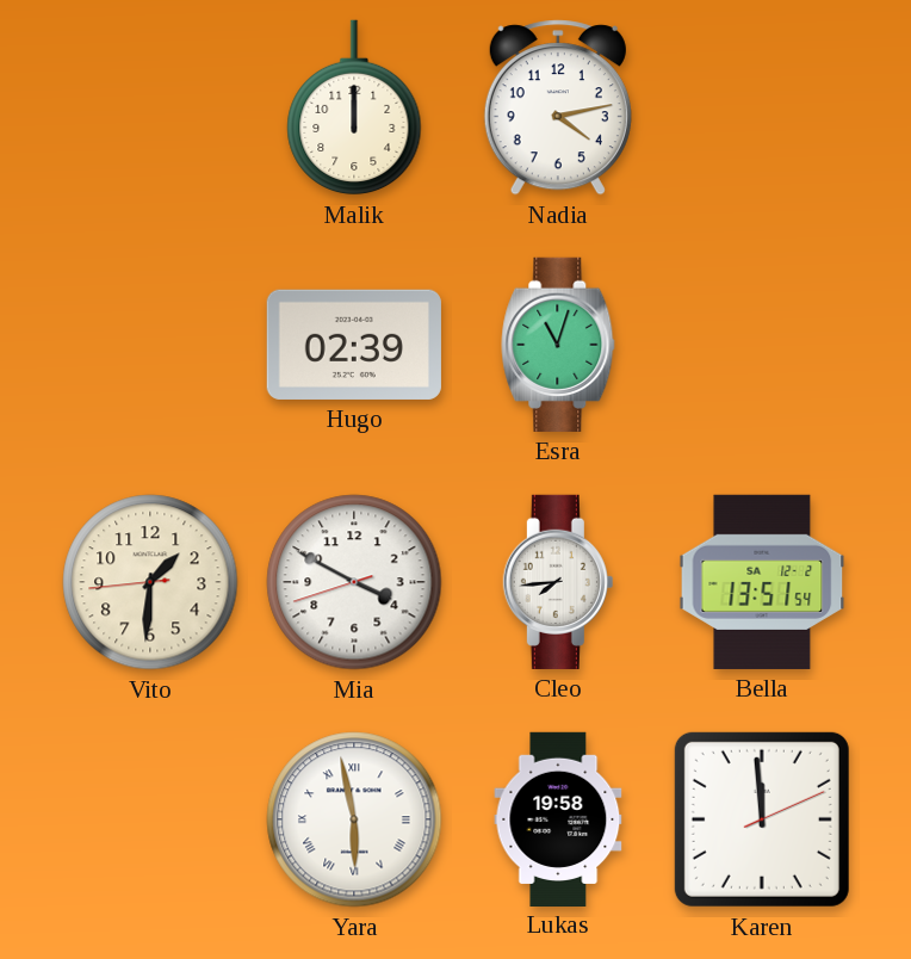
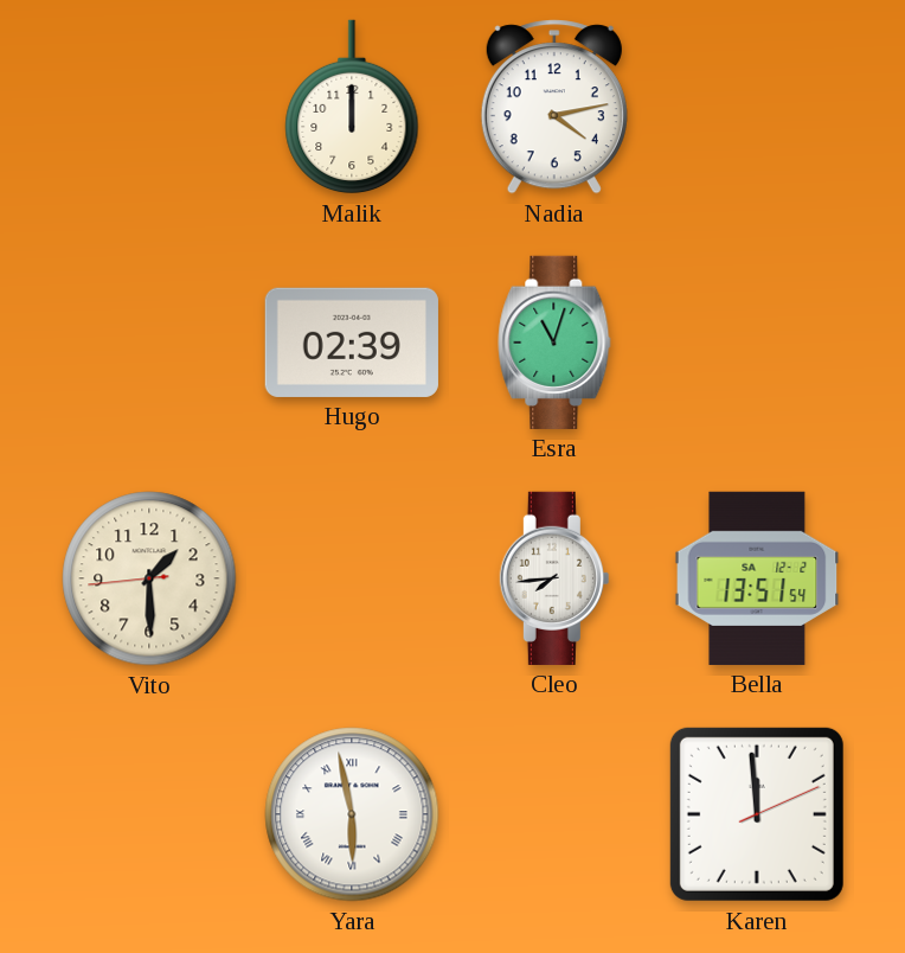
Vito: 1:30 -> 1:29
Mia: 3:49 -> none
Lukas: 19:58 -> none
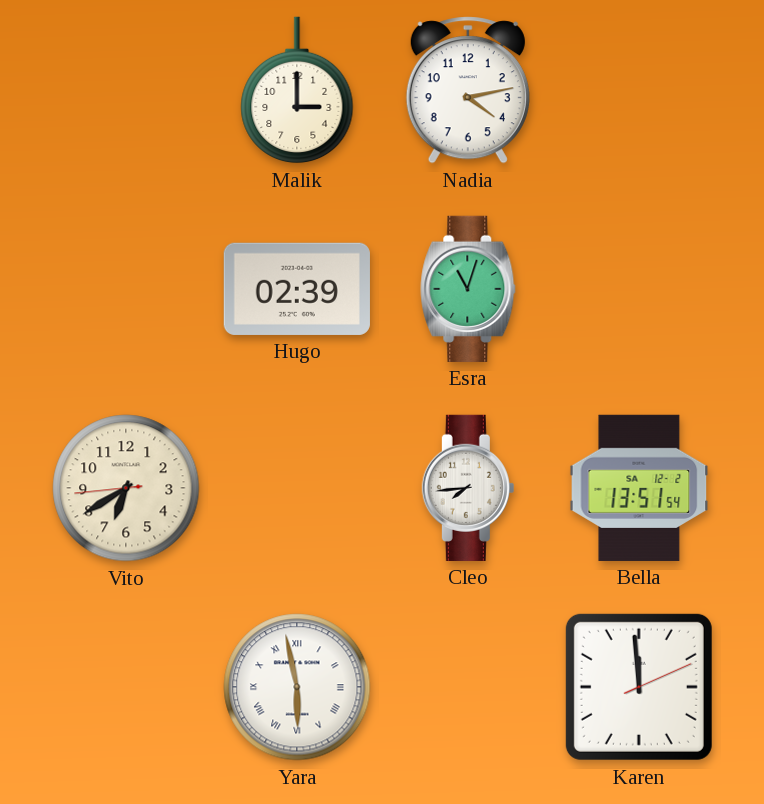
Malik: 12:00 -> 3:00
Vito: 1:29 -> 6:39
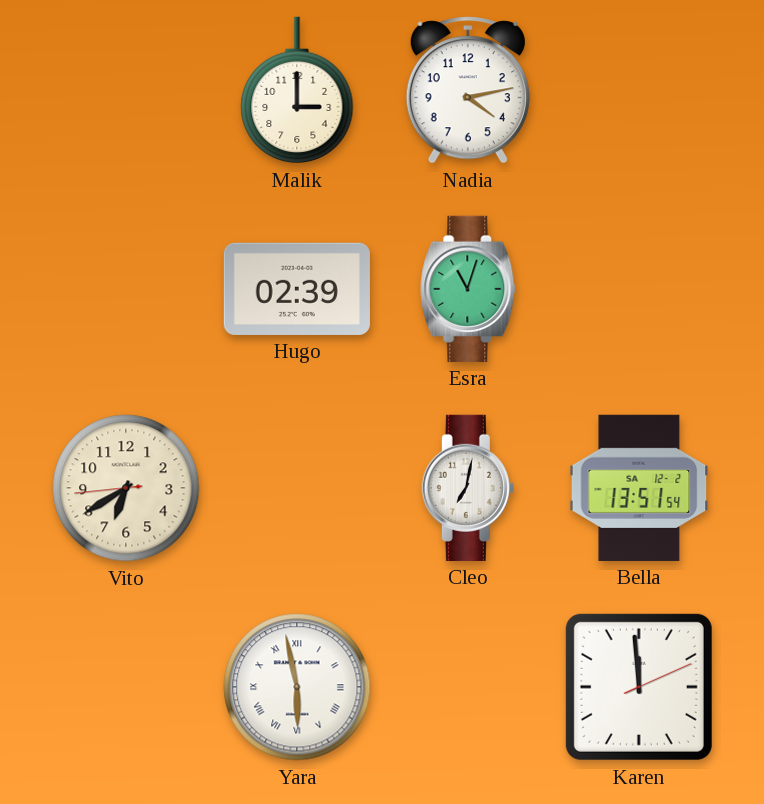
Cleo: 7:44 -> 7:02
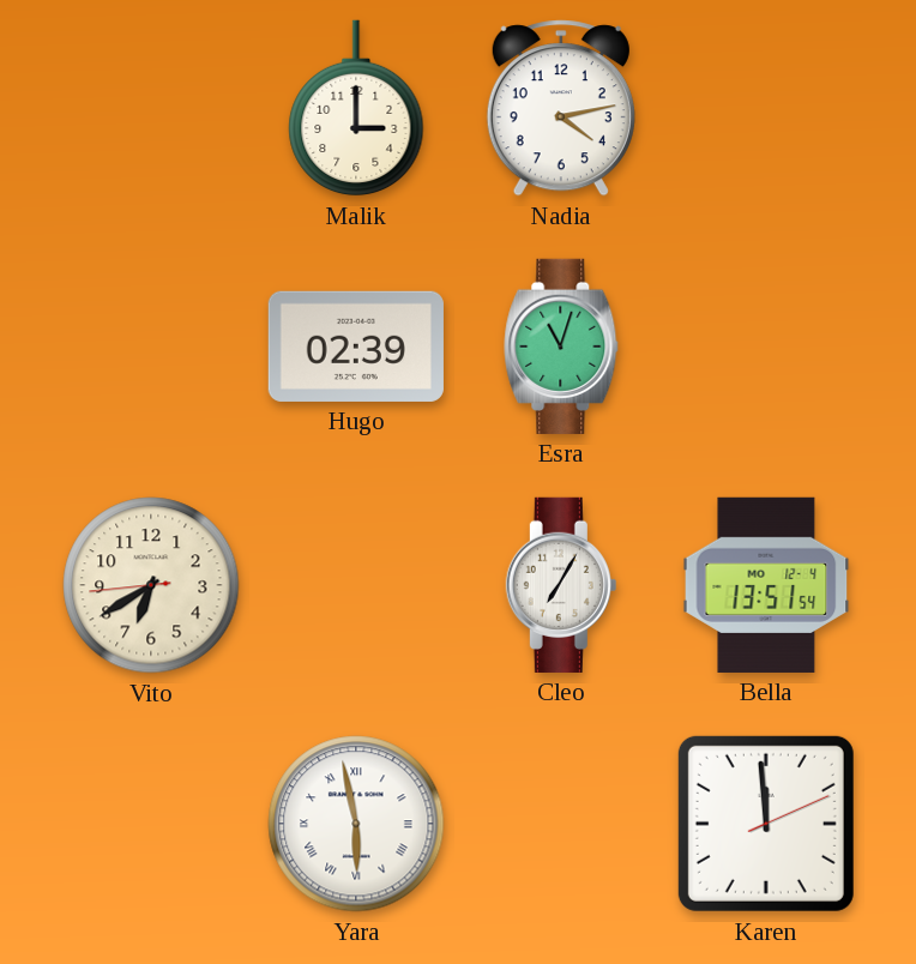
Cleo: 7:02 -> 7:05
Bella date: SA 12-2 -> MO 12-4
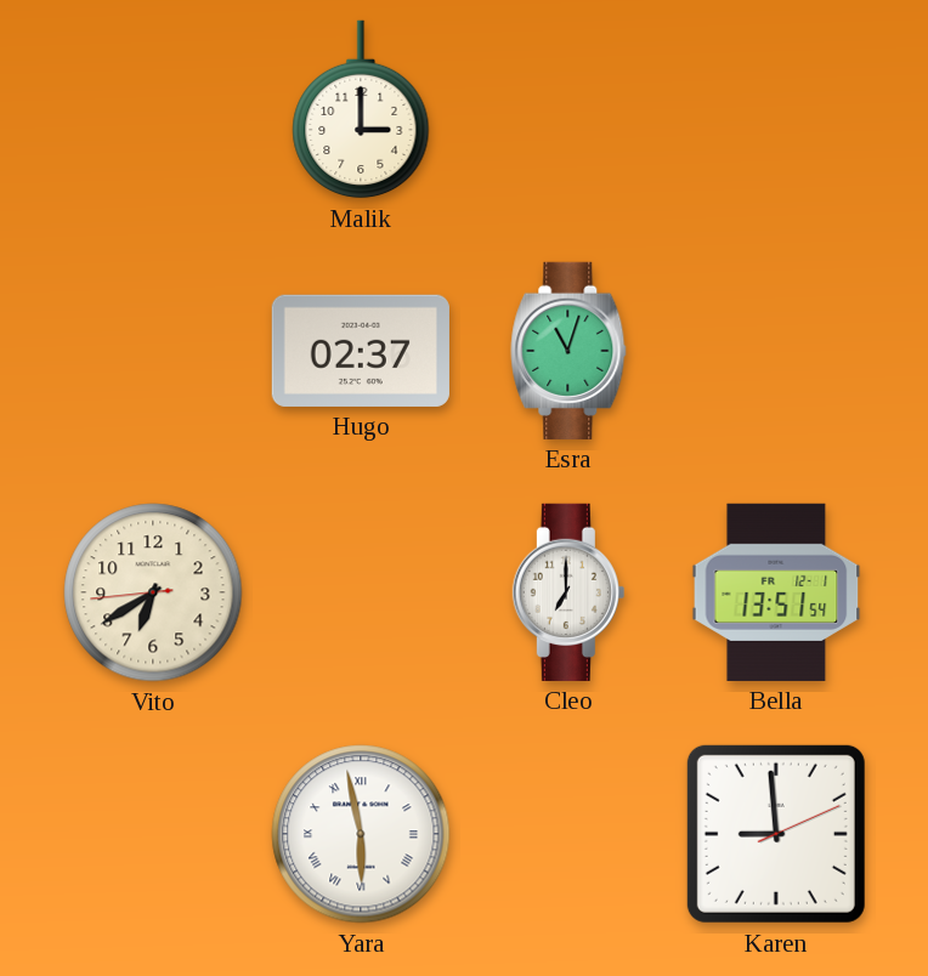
Nadia: 4:13 -> none
Hugo: 02:39 -> 02:37
Cleo: 7:05 -> 7:00
Bella date: MO 12-4 -> FR 12-1
Karen: 11:59 -> 8:59
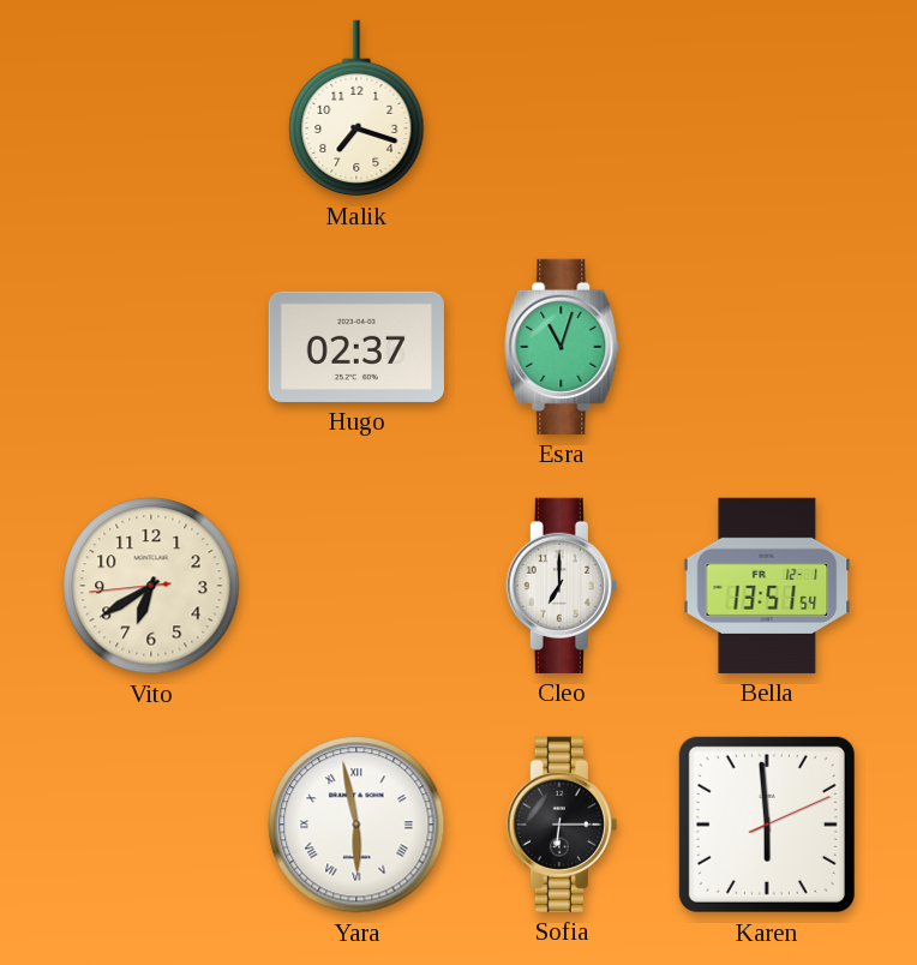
Malik: 3:00 -> 7:18
Sofia: none -> 6:15
Karen: 8:59 -> 5:59
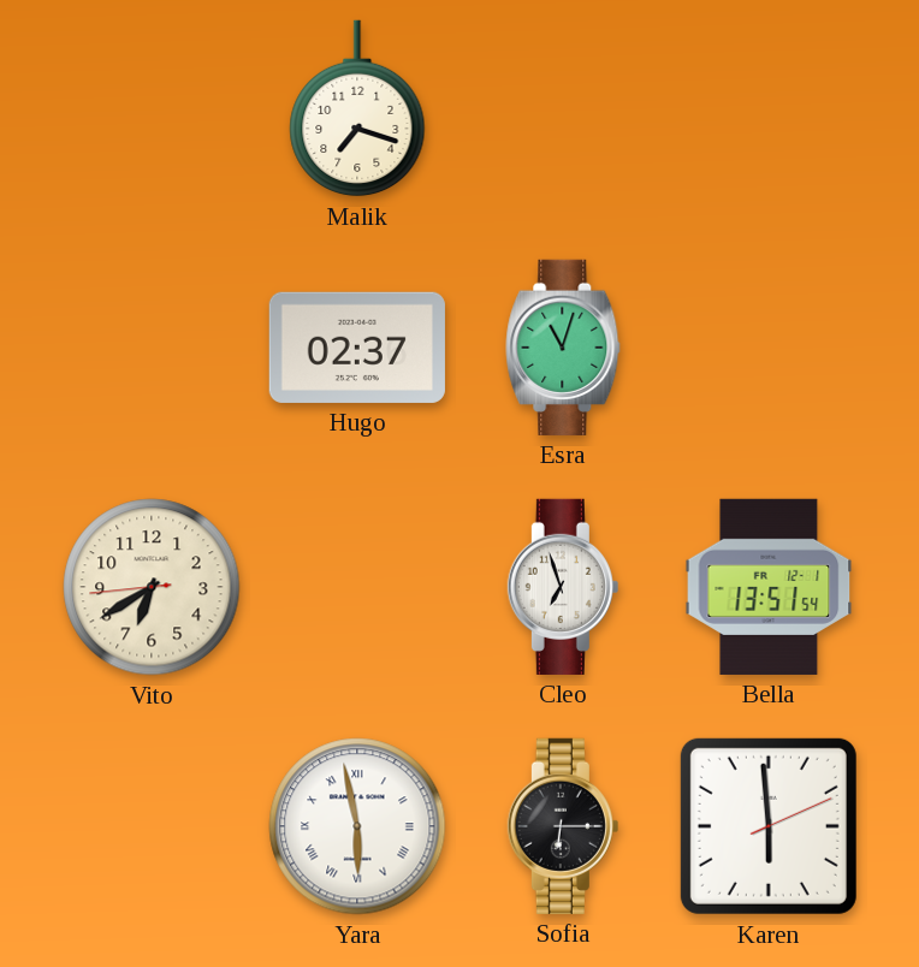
Cleo: 7:00 -> 6:57
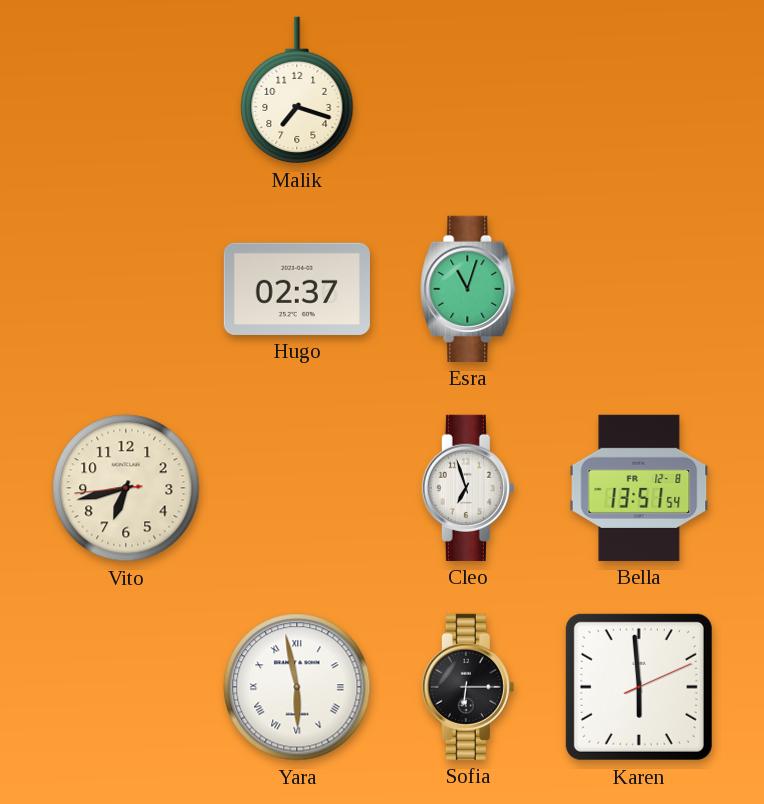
Vito: 6:39 -> 6:42
Bella date: FR 12-1 -> FR 12-8
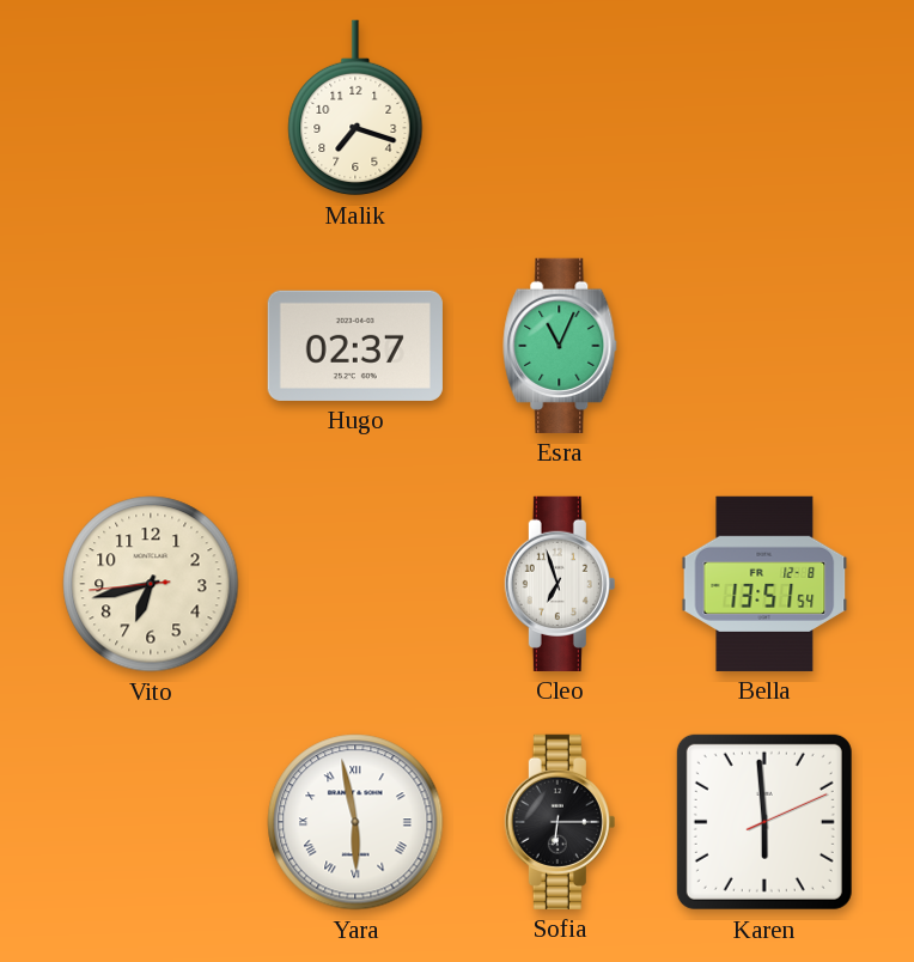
Esra: 11:03 -> 11:04
